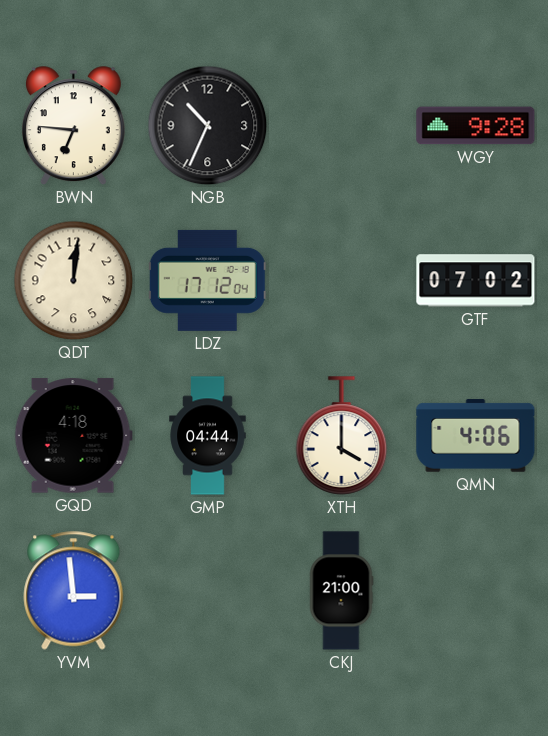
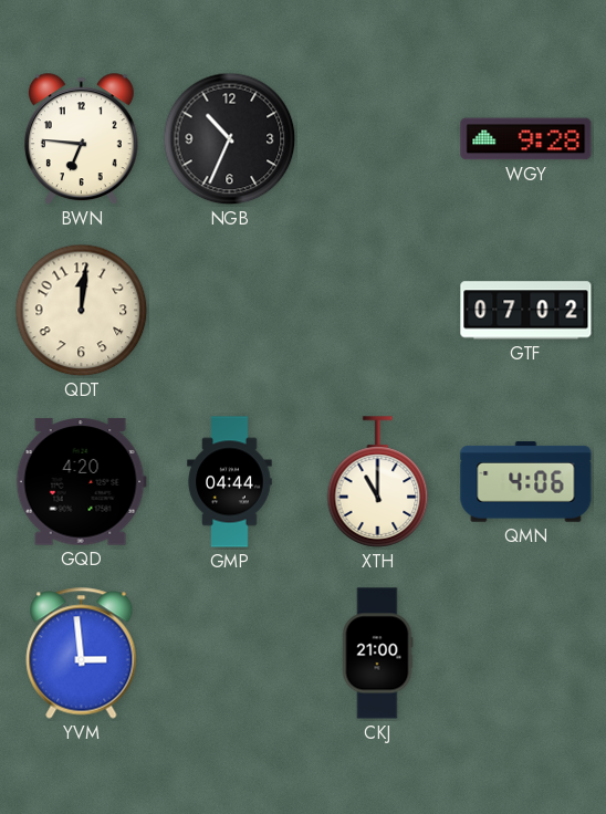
LDZ: 17:12 -> none
GQD: 4:18 -> 4:20
XTH: 4:00 -> 11:00
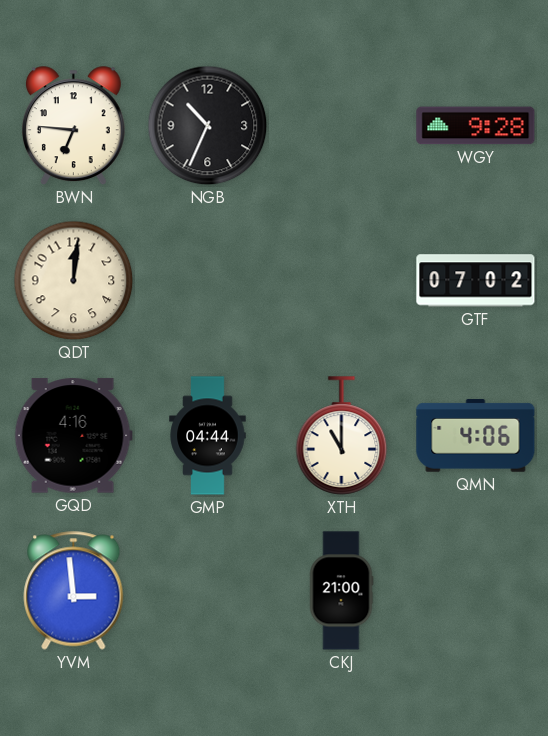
GQD: 4:20 -> 4:16
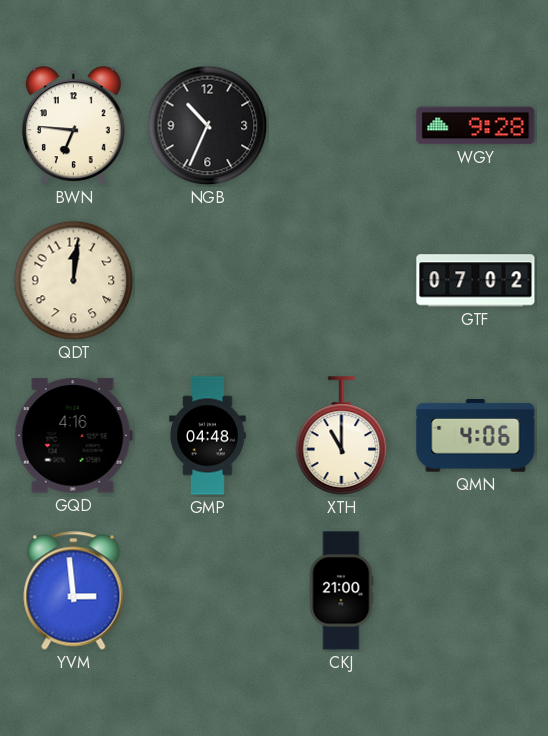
GMP: 04:44 -> 04:48
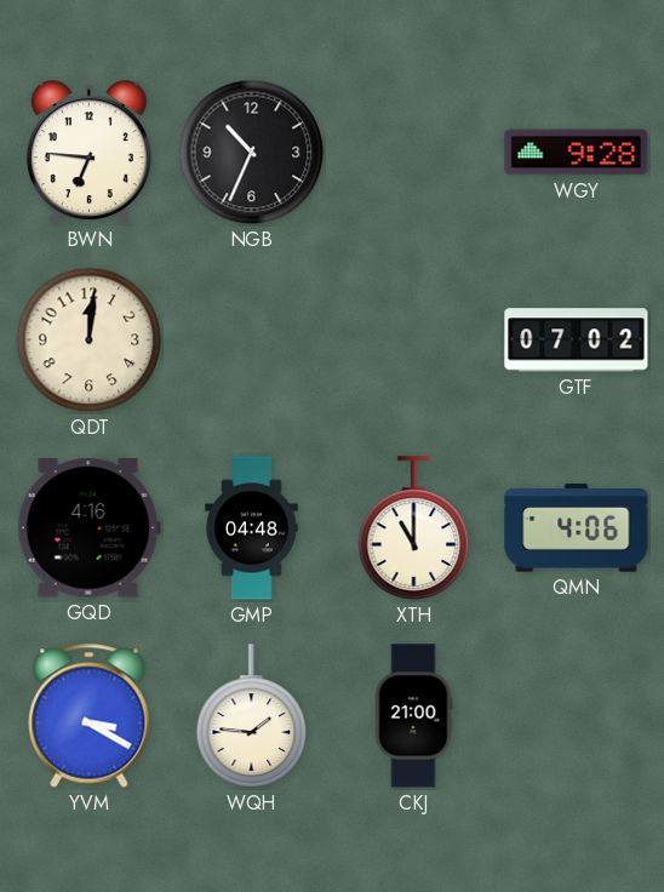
YVM: 2:59 -> 3:20
WQH: none -> 1:46
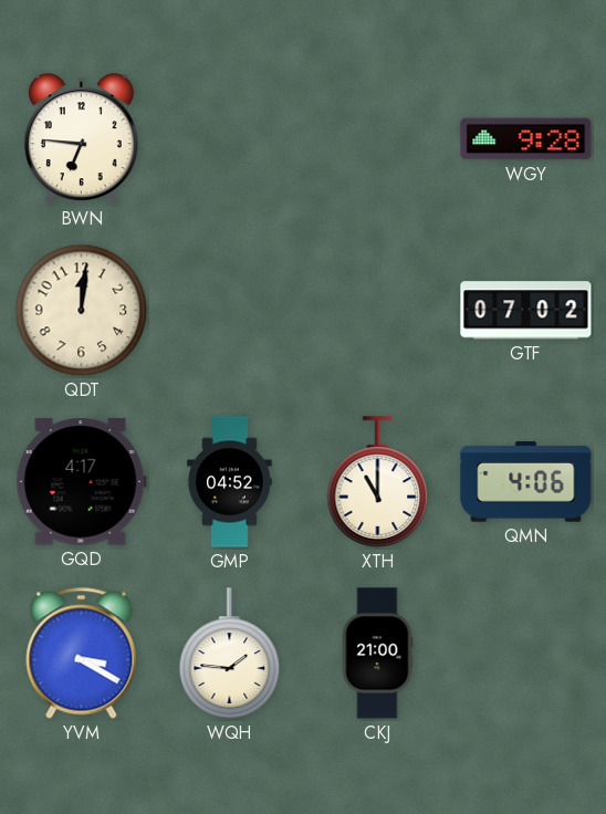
NGB: 10:34 -> none
GQD: 4:16 -> 4:17
GMP: 04:48 -> 04:52
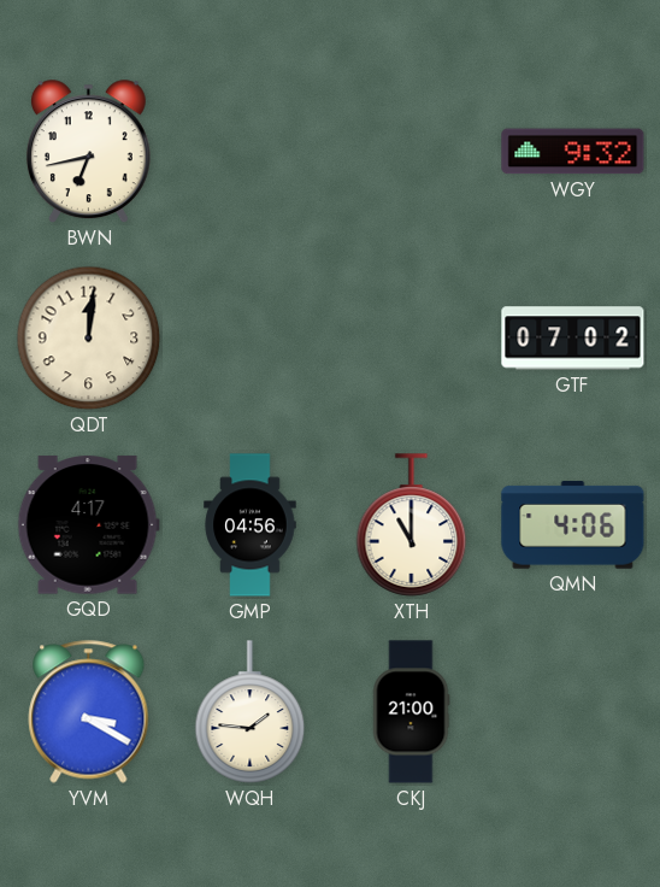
BWN: 6:46 -> 6:43
WGY: 9:28 -> 9:32
GMP: 04:52 -> 04:56
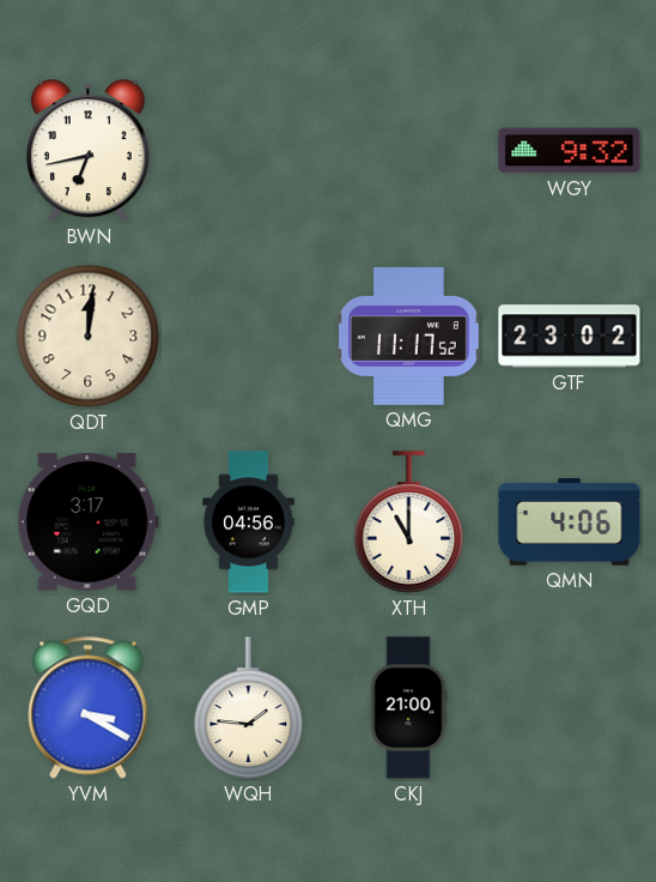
QMG: none -> 11:17
GTF: 07:02 -> 23:02
GQD: 4:17 -> 3:17
